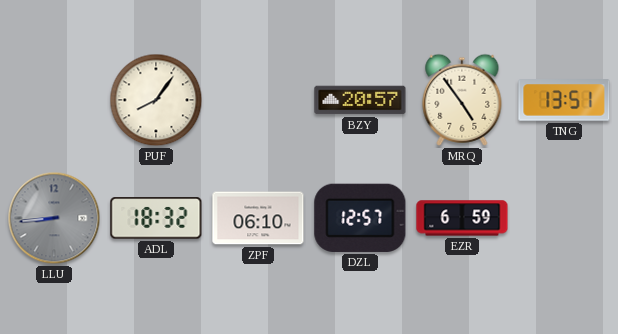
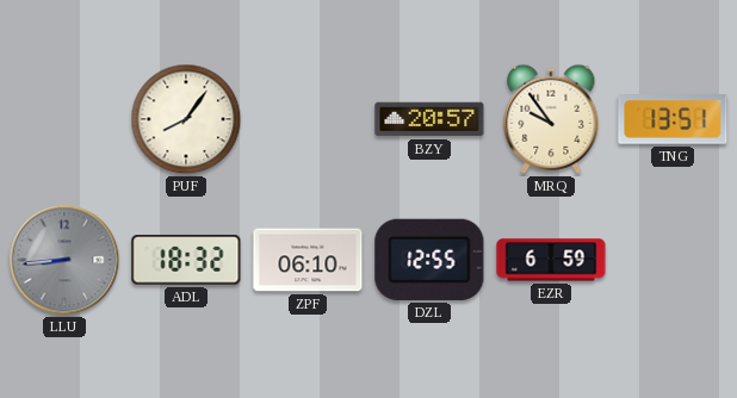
MRQ: 4:54 -> 9:54
DZL: 12:57 -> 12:55
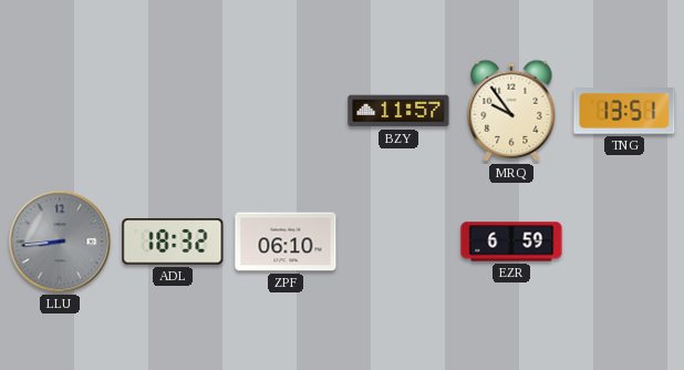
PUF: 8:06 -> none
BZY: 20:57 -> 11:57
DZL: 12:55 -> none
